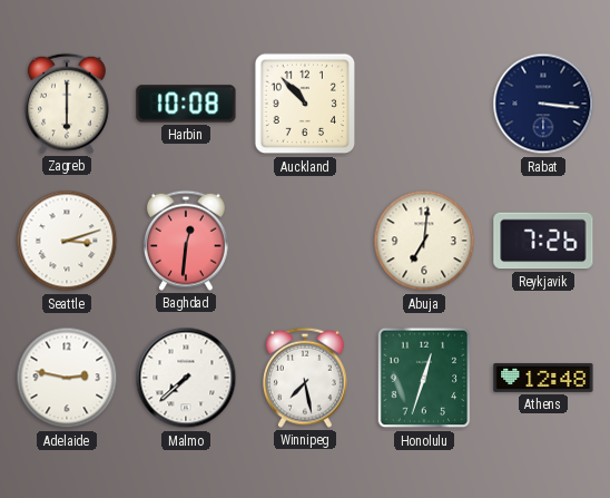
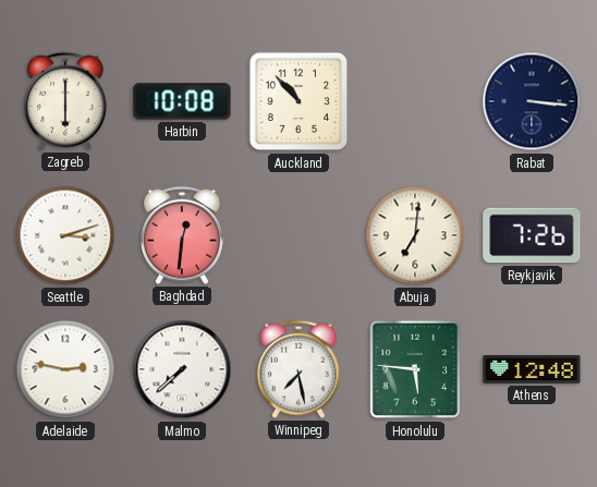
Honolulu: 12:33 -> 5:46
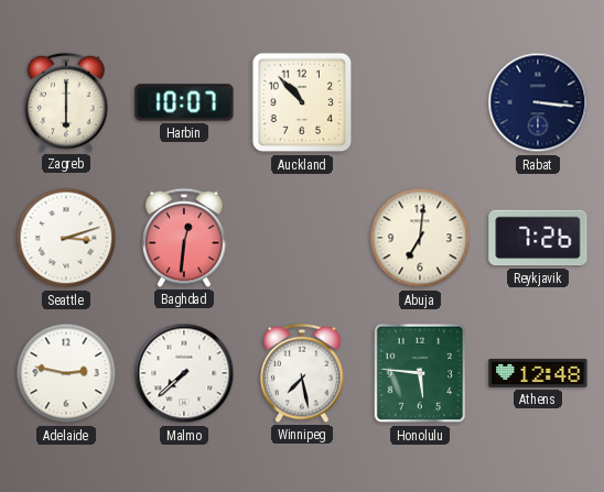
Harbin: 10:08 -> 10:07
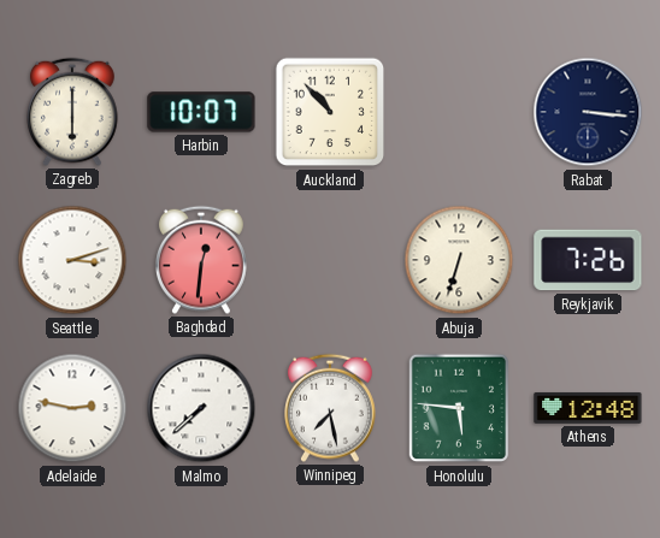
Abuja: 7:01 -> 6:33
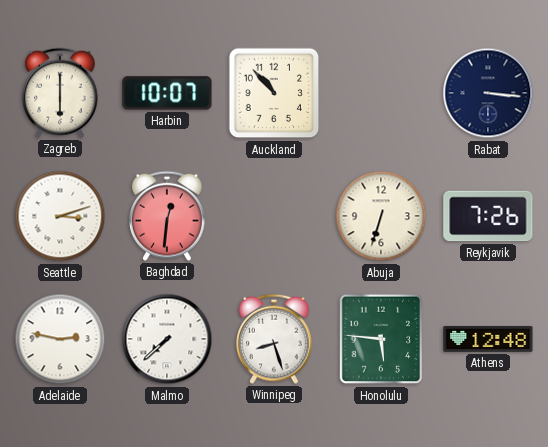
Winnipeg: 7:28 -> 8:27
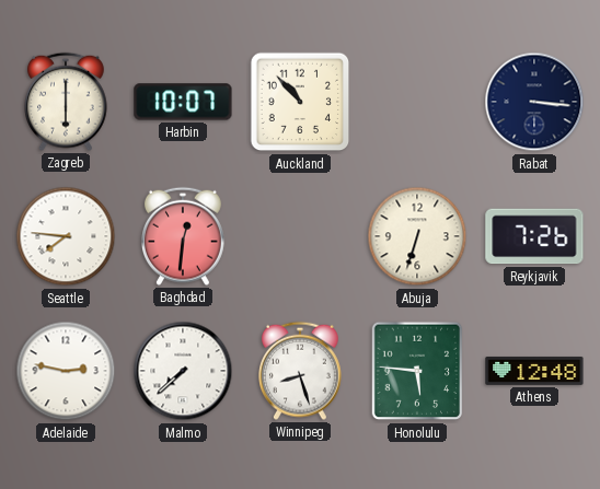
Seattle: 3:12 -> 7:46
